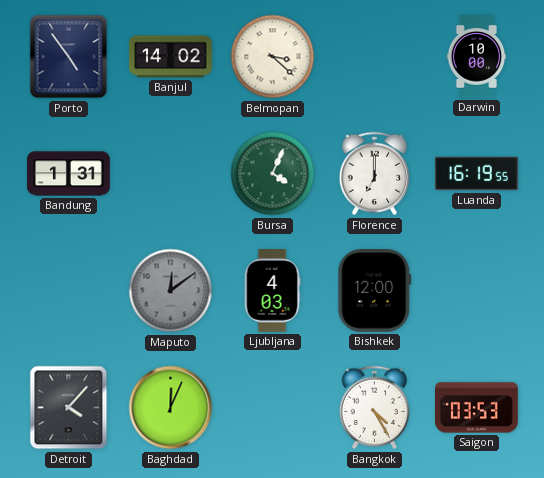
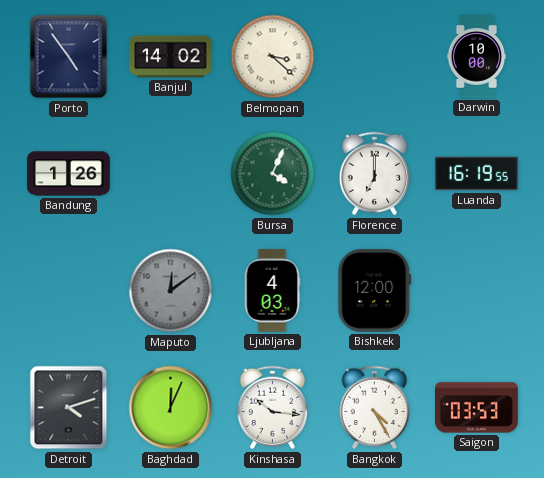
Bandung: 1:31 -> 1:26
Detroit: 4:07 -> 4:12
Kinshasa: none -> 10:16
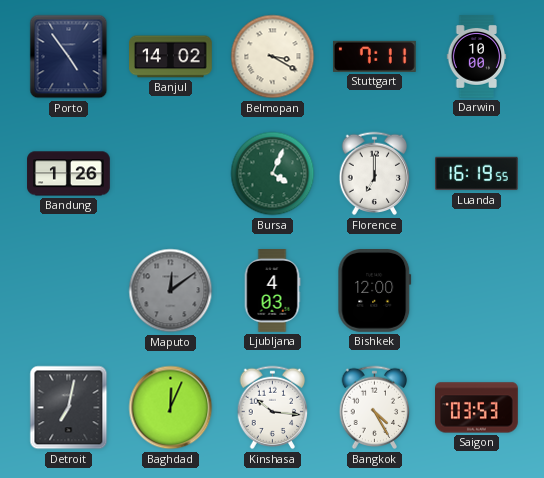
Belmopan: 3:22 -> 3:20
Stuttgart: none -> 7:11
Detroit: 4:12 -> 7:02
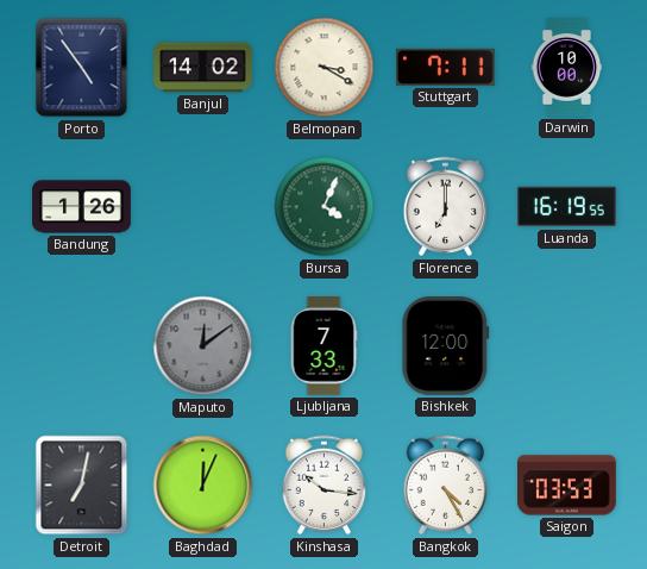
Ljubljana: 4:03 -> 7:33
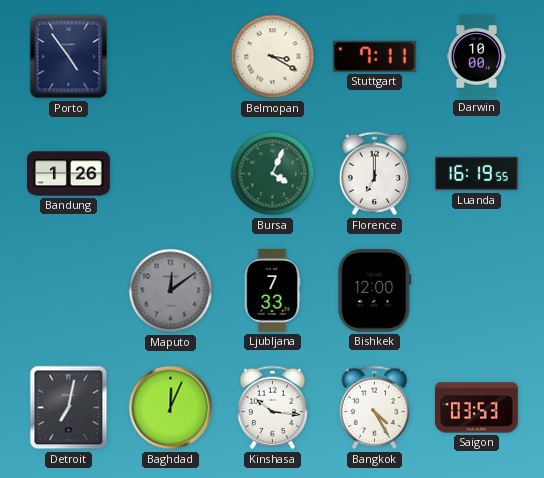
Banjul: 14:02 -> none
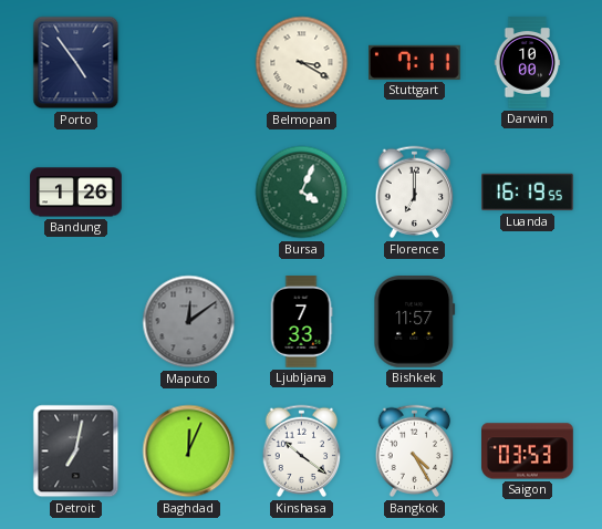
Bishkek: 12:00 -> 11:57
Kinshasa: 10:16 -> 10:21
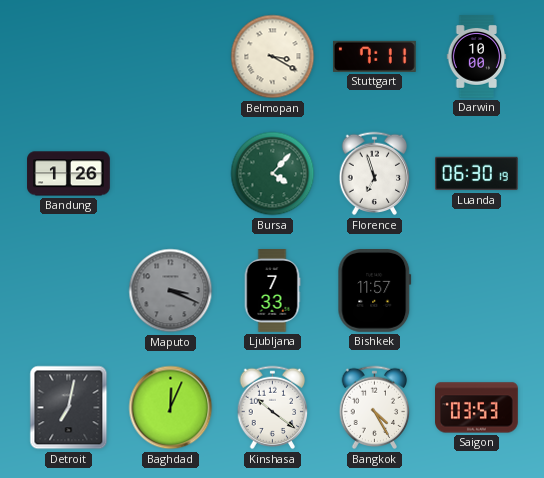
Porto: 4:54 -> none
Bursa: 4:04 -> 4:07
Florence: 7:00 -> 6:57
Luanda: 16:19 -> 06:30
Maputo: 12:09 -> 3:19
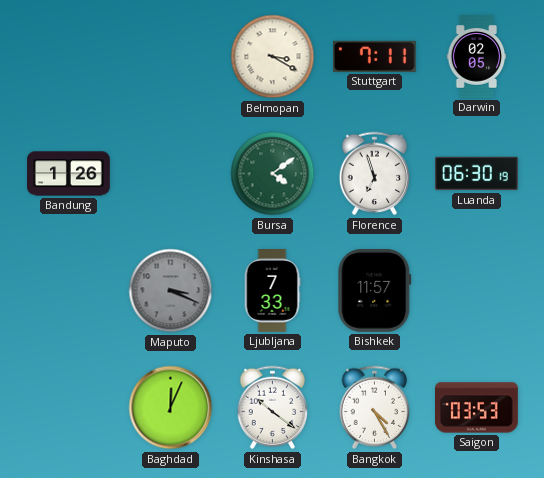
Darwin: 10:00 -> 02:05
Bursa: 4:07 -> 4:09
Detroit: 7:02 -> none
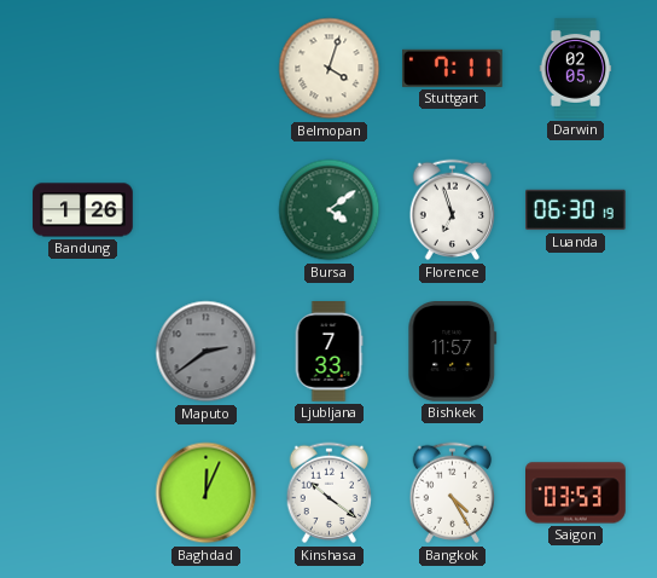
Belmopan: 3:20 -> 4:03
Maputo: 3:19 -> 2:39
